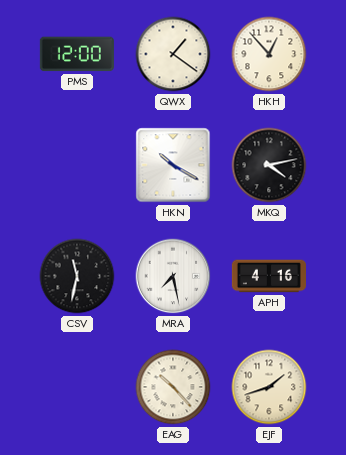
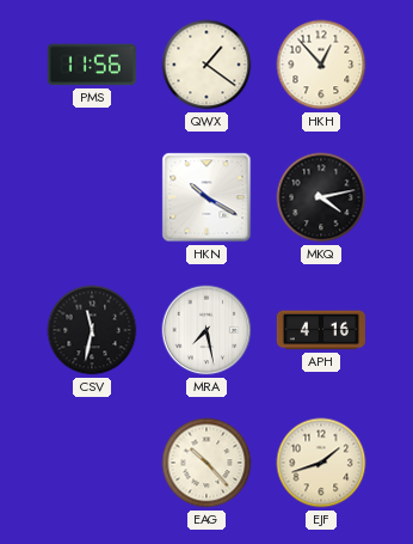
PMS: 12:00 -> 11:56
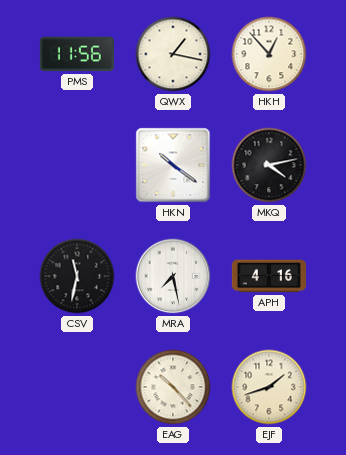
QWX: 1:21 -> 1:17
HKN: 10:20 -> 10:21
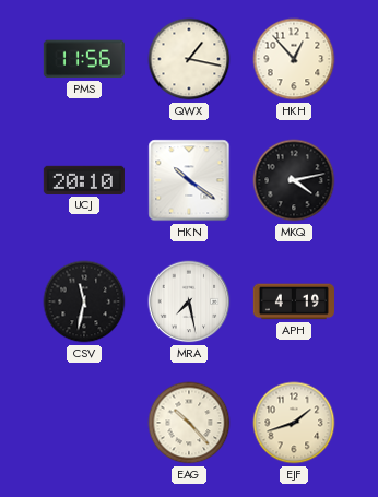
UCJ: none -> 20:10
APH: 4:16 -> 4:19
